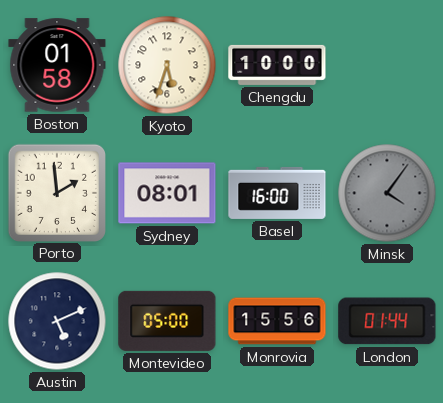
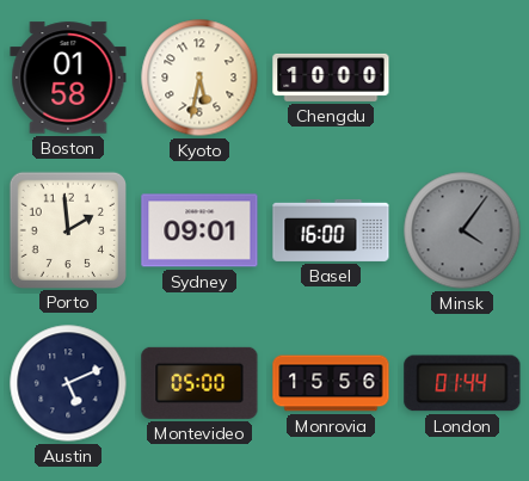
Kyoto: 5:33 -> 5:32
Sydney: 08:01 -> 09:01
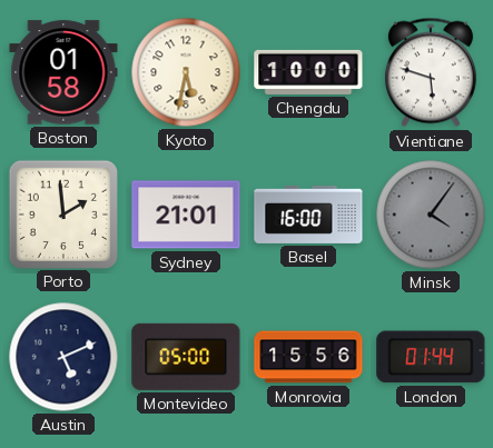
Vientiane: none -> 5:48
Sydney: 09:01 -> 21:01
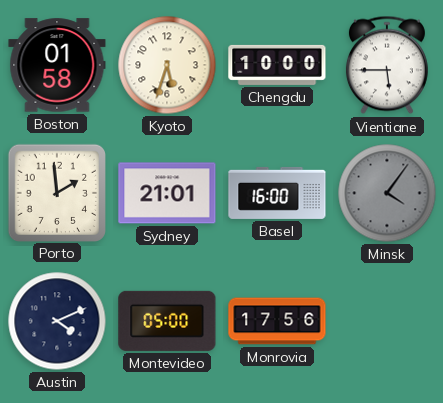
Kyoto: 5:32 -> 5:33
Vientiane: 5:48 -> 5:45
Austin: 5:11 -> 4:11
Monrovia: 15:56 -> 17:56
London: 01:44 -> none
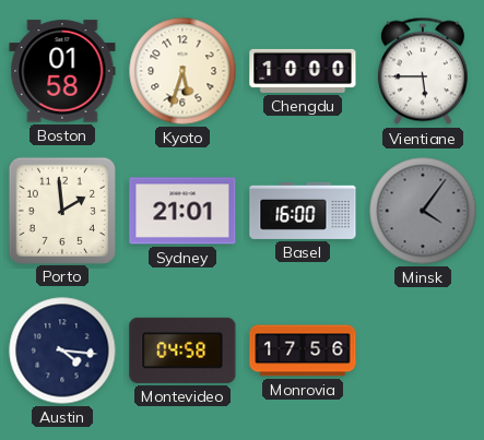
Austin: 4:11 -> 4:16
Montevideo: 05:00 -> 04:58
